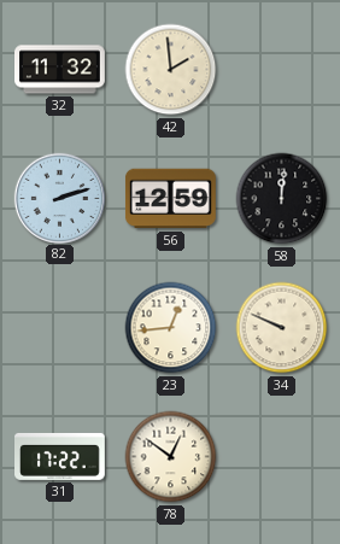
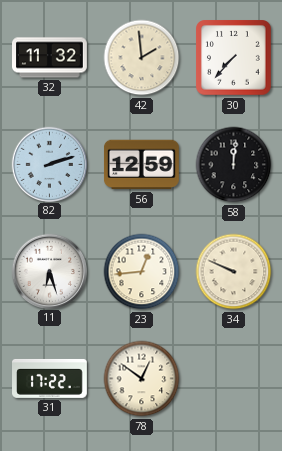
30: none -> 7:37
11: none -> 6:27
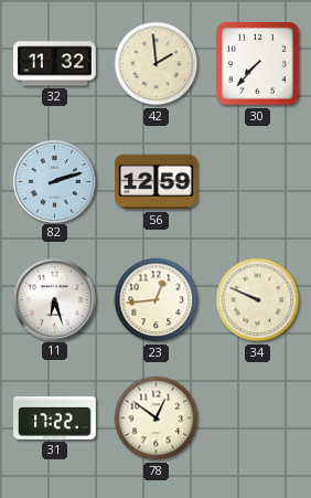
58: 12:01 -> none
